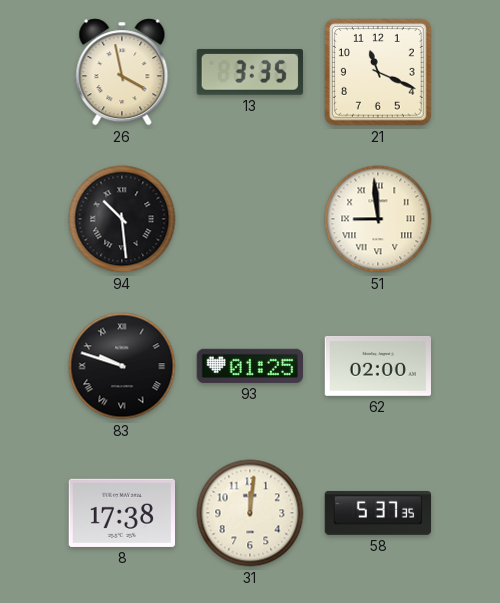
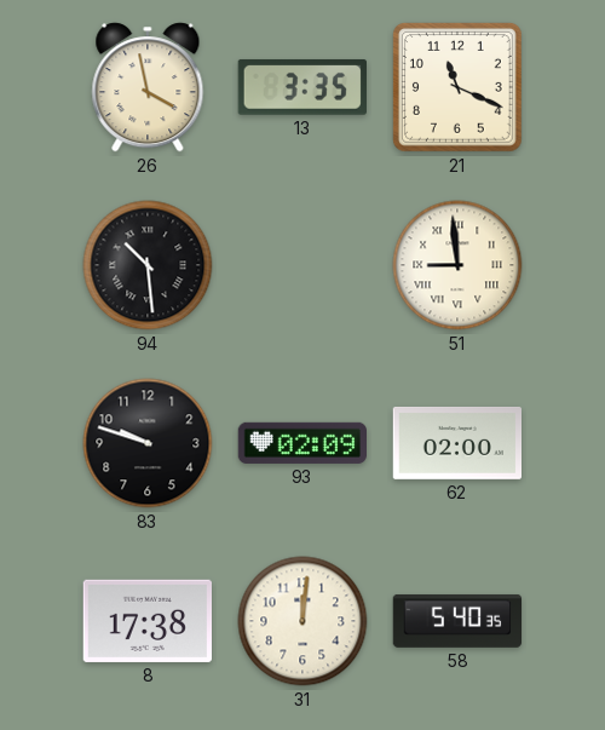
83 numerals: Roman -> Arabic
93: 01:25 -> 02:09
58: 5:37 -> 5:40
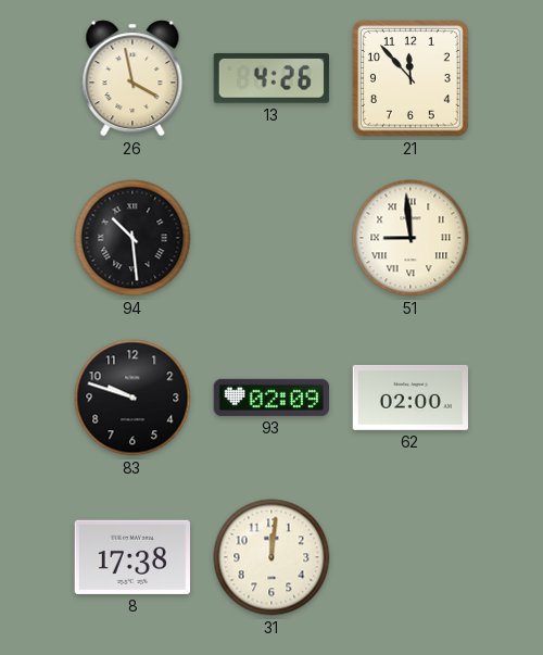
13: 3:35 -> 4:26
21: 11:19 -> 11:53
58: 5:40 -> none
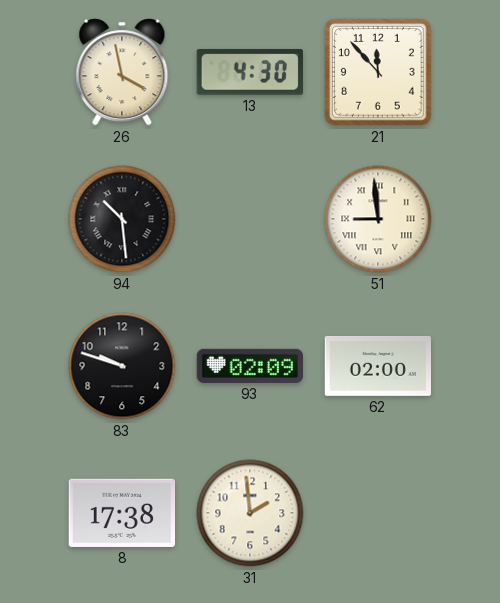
13: 4:26 -> 4:30
31: 12:01 -> 1:59
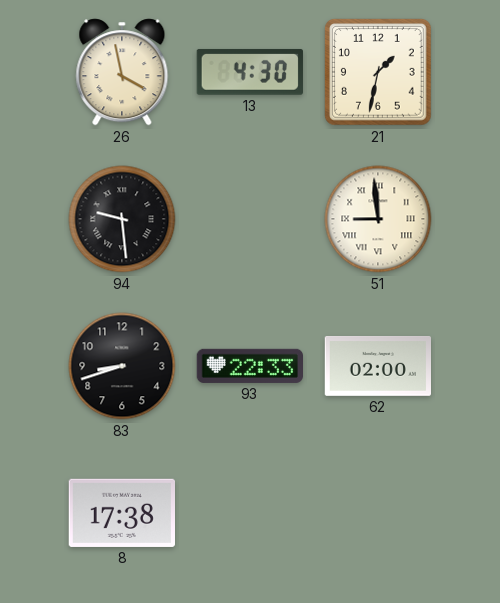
21: 11:53 -> 1:32
94: 10:29 -> 9:29
83: 9:48 -> 8:42
93: 02:09 -> 22:33
31: 1:59 -> none
